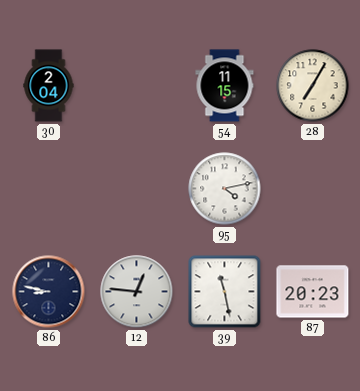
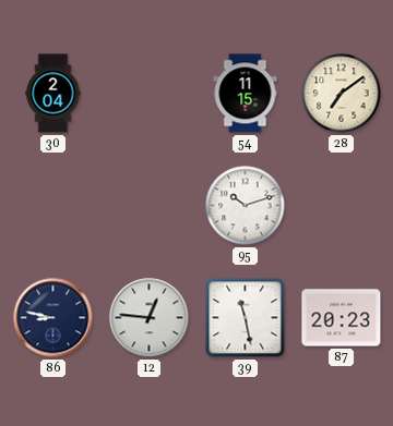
28: 7:05 -> 7:09
95: 4:13 -> 10:12
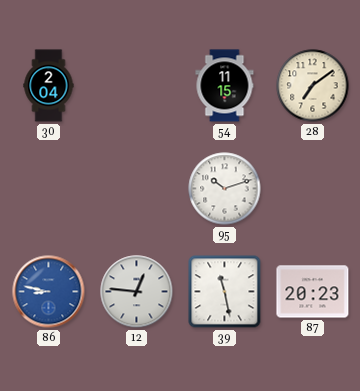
86 dial: navy -> blue
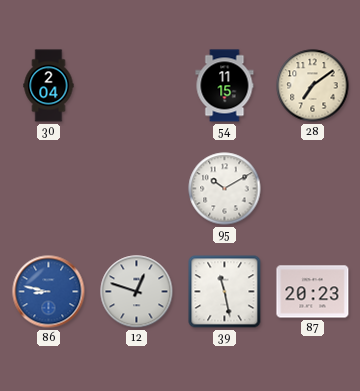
95: 10:12 -> 10:10
12: 12:46 -> 12:48
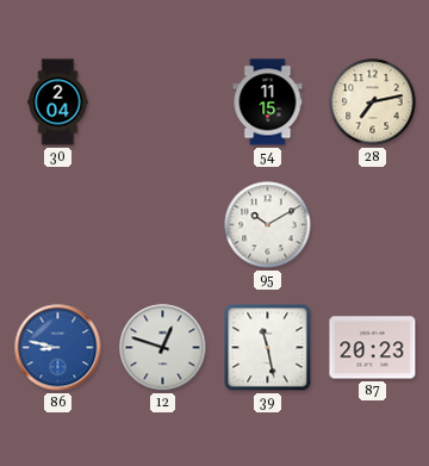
28: 7:09 -> 7:13
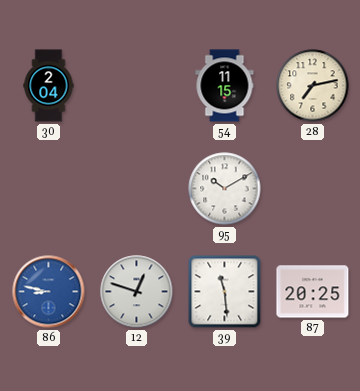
39: 11:28 -> 11:29
87: 20:23 -> 20:25
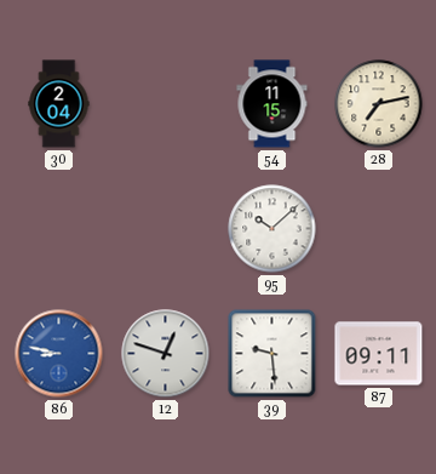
95: 10:10 -> 10:08
39: 11:29 -> 9:29
87: 20:25 -> 09:11
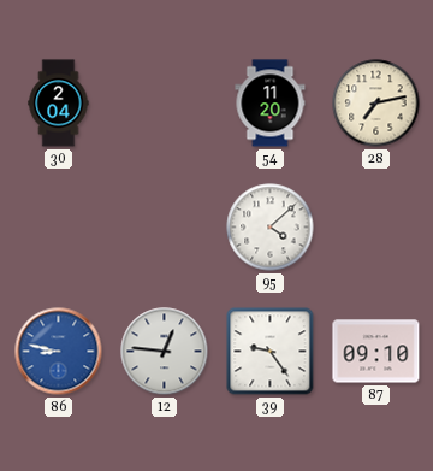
54: 11:15 -> 11:20
95: 10:08 -> 4:08
12: 12:48 -> 12:46
39: 9:29 -> 9:24
87: 09:11 -> 09:10
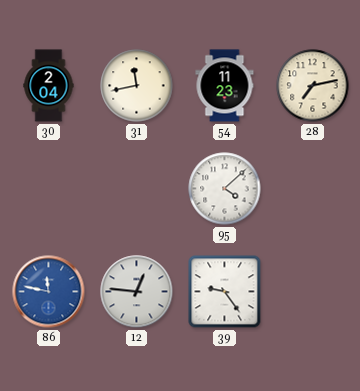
31: none -> 11:43
54: 11:20 -> 11:23
86: 8:47 -> 11:47
87: 09:10 -> none
